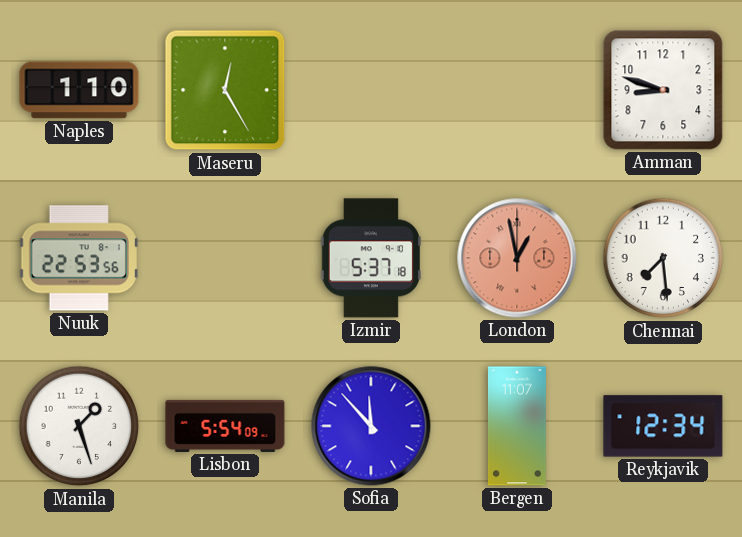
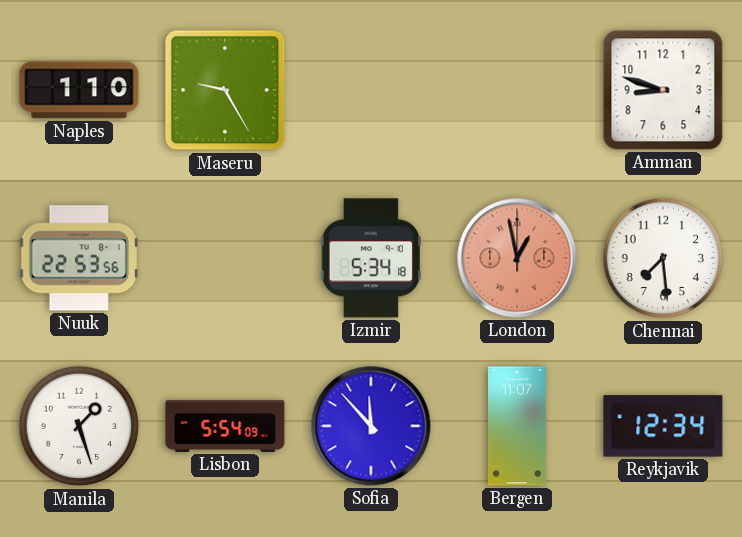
Maseru: 12:25 -> 9:25
Izmir: 5:37 -> 5:34
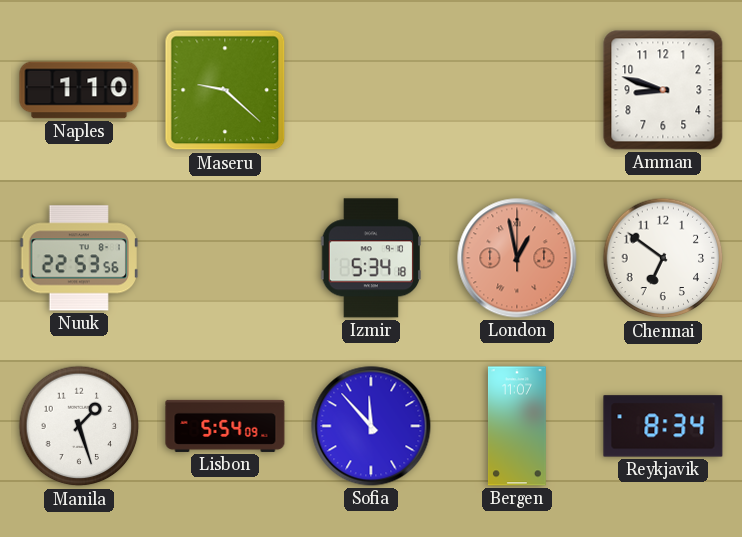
Maseru: 9:25 -> 9:22
Chennai: 7:29 -> 6:51
Reykjavik: 12:34 -> 8:34
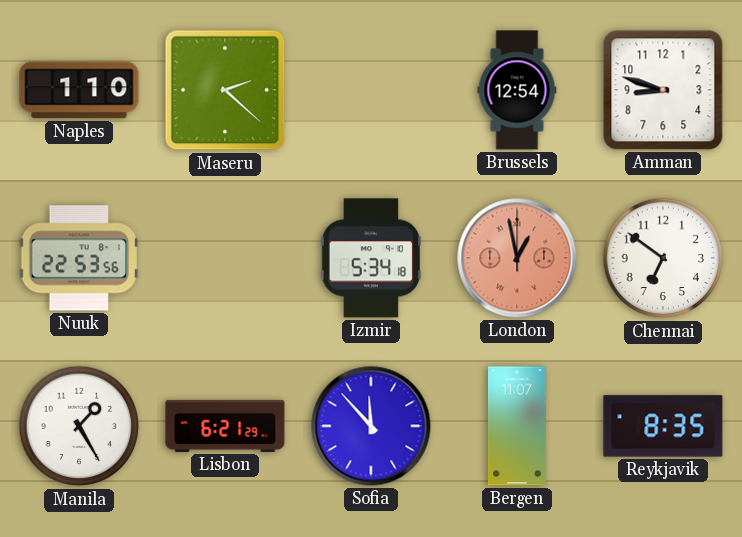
Maseru: 9:22 -> 2:22
Brussels: none -> 12:54
Manila: 1:27 -> 1:25
Lisbon: 5:54 -> 6:21
Reykjavik: 8:34 -> 8:35
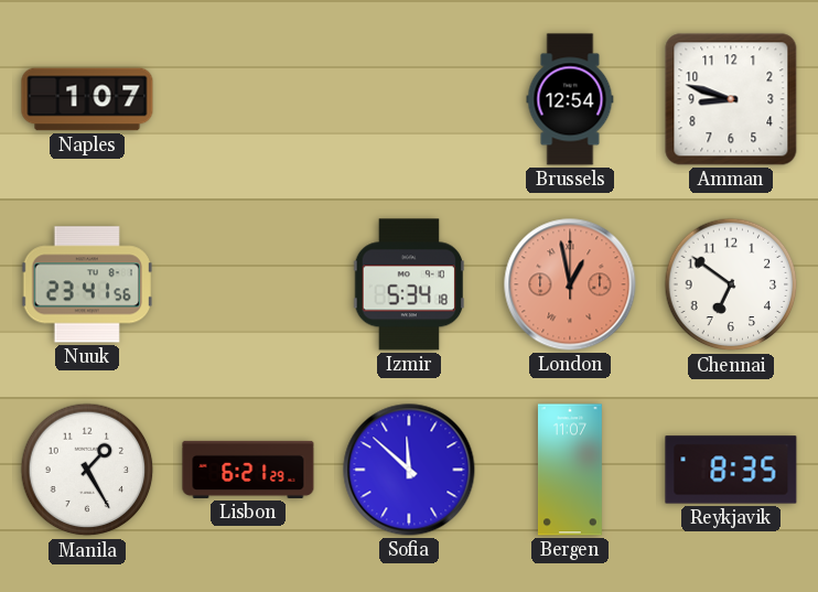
Naples: 1:10 -> 1:07
Maseru: 2:22 -> none
Nuuk: 22:53 -> 23:41
Sofia: 11:53 -> 11:52
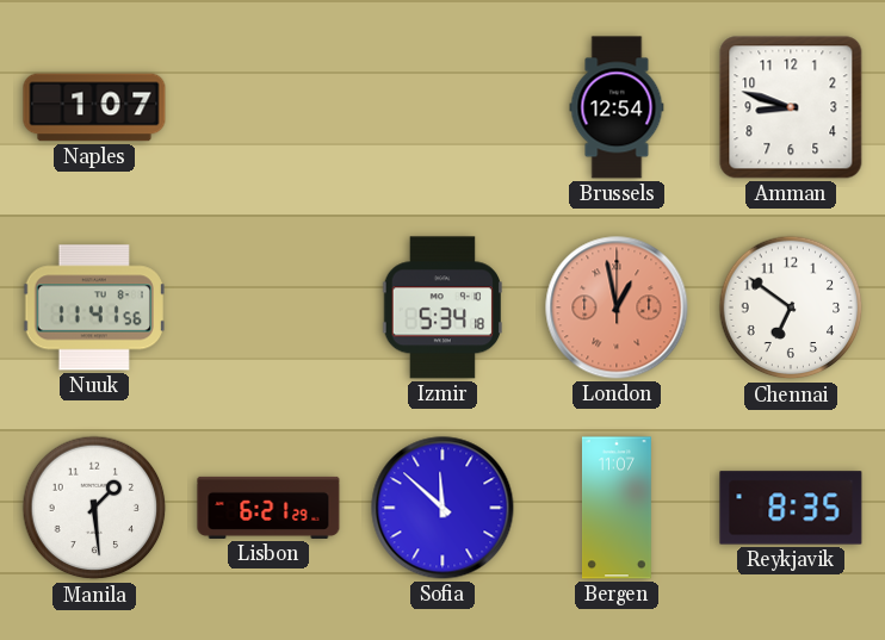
Nuuk: 23:41 -> 11:41
Manila: 1:25 -> 1:29
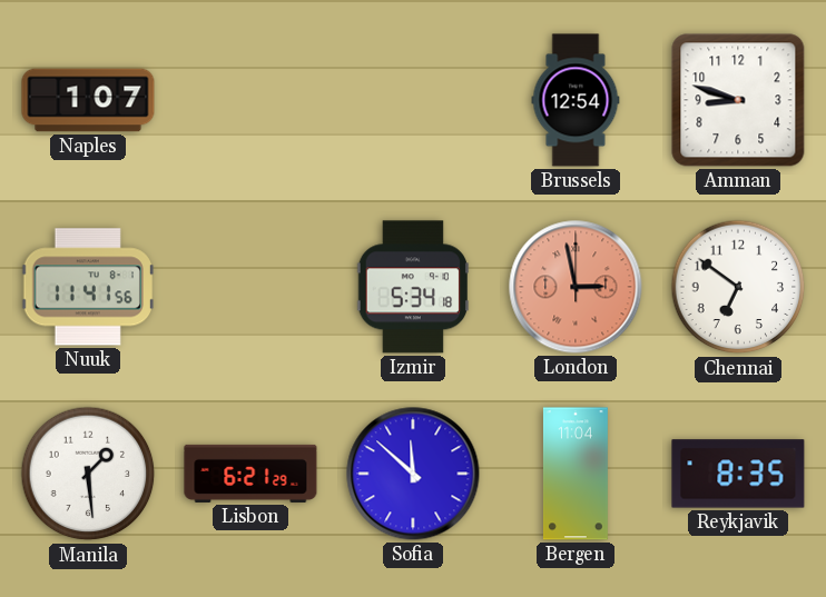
London: 12:58 -> 2:58
Bergen: 11:07 -> 11:04
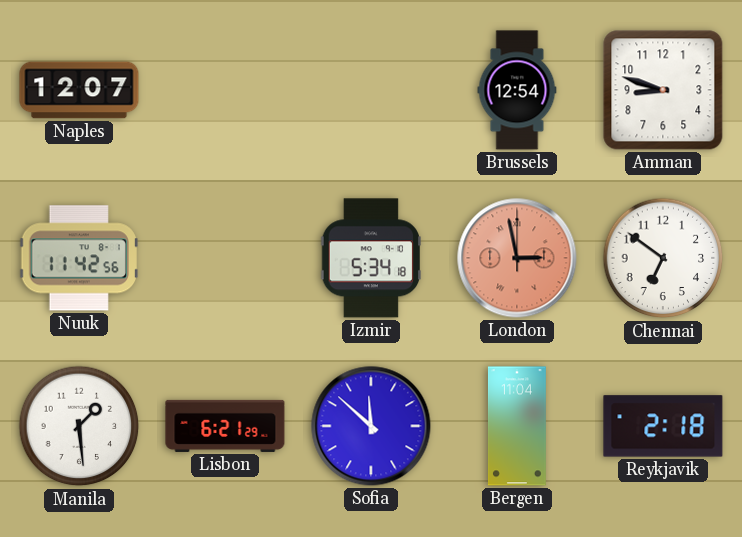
Naples: 1:07 -> 12:07
Nuuk: 11:41 -> 11:42
Reykjavik: 8:35 -> 2:18
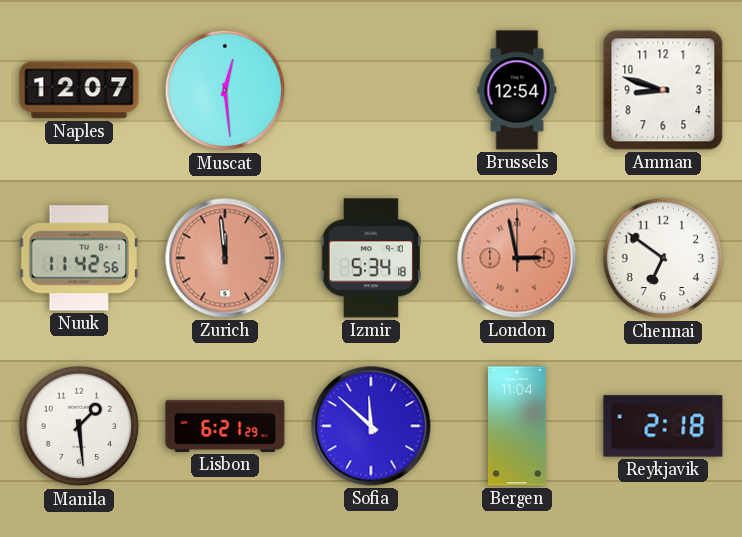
Muscat: none -> 12:29
Zurich: none -> 11:59
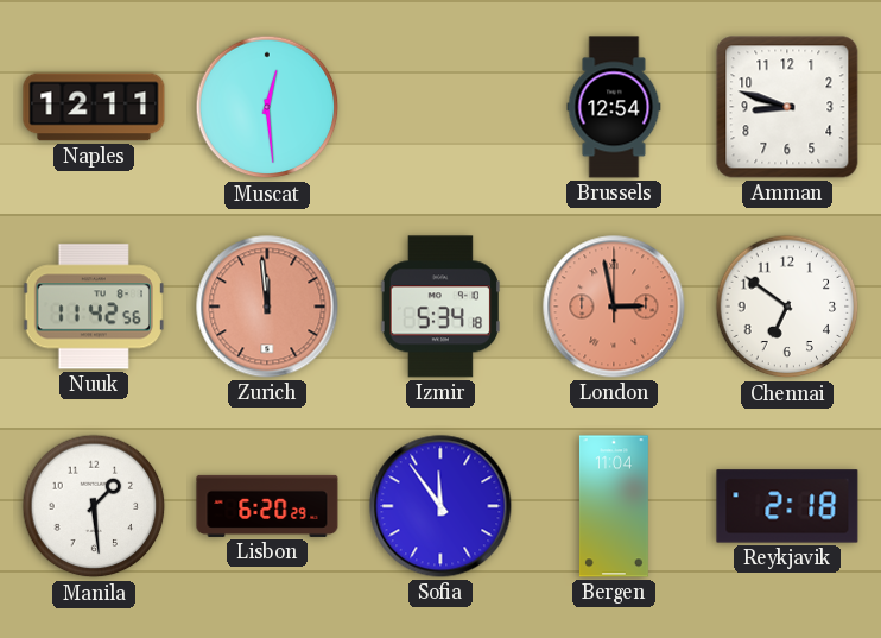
Naples: 12:07 -> 12:11
Lisbon: 6:21 -> 6:20
Sofia: 11:52 -> 11:54
